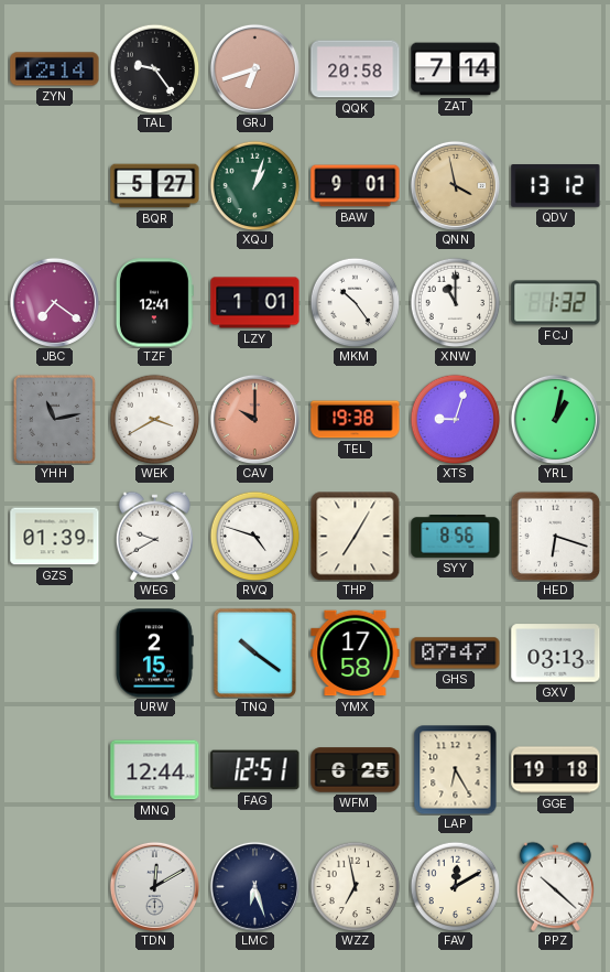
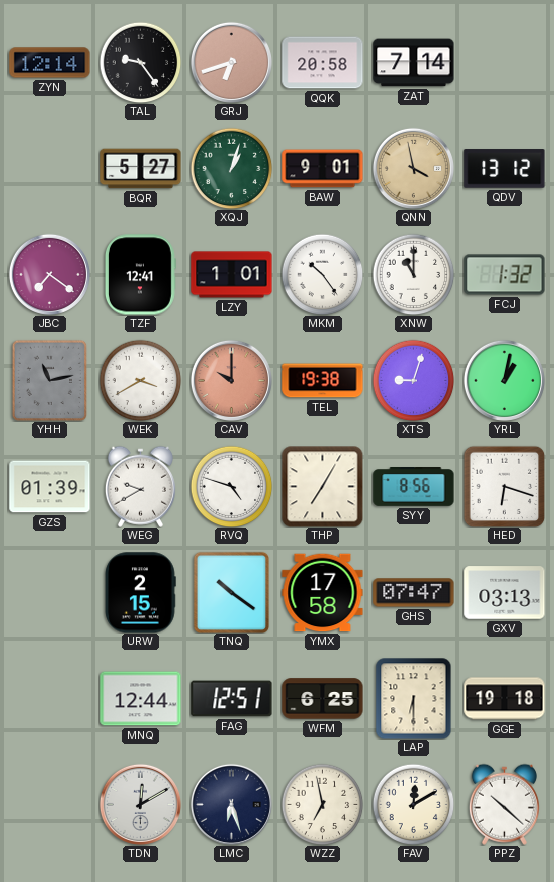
LAP: 6:25 -> 6:30
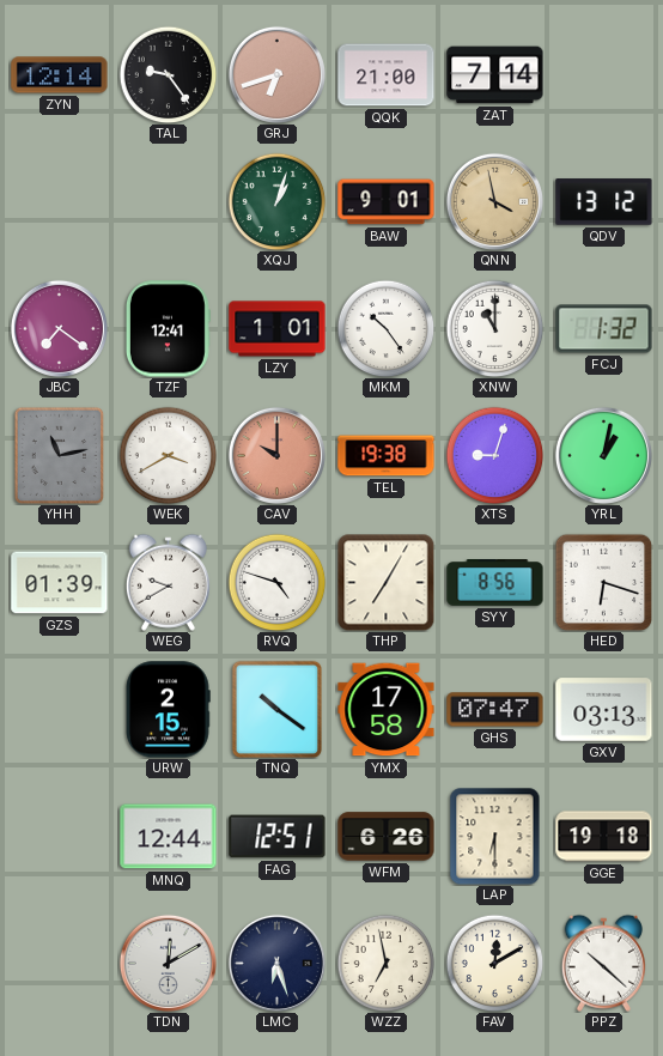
QQK: 20:58 -> 21:00
BQR: 5:27 -> none
WFM: 6:25 -> 6:26
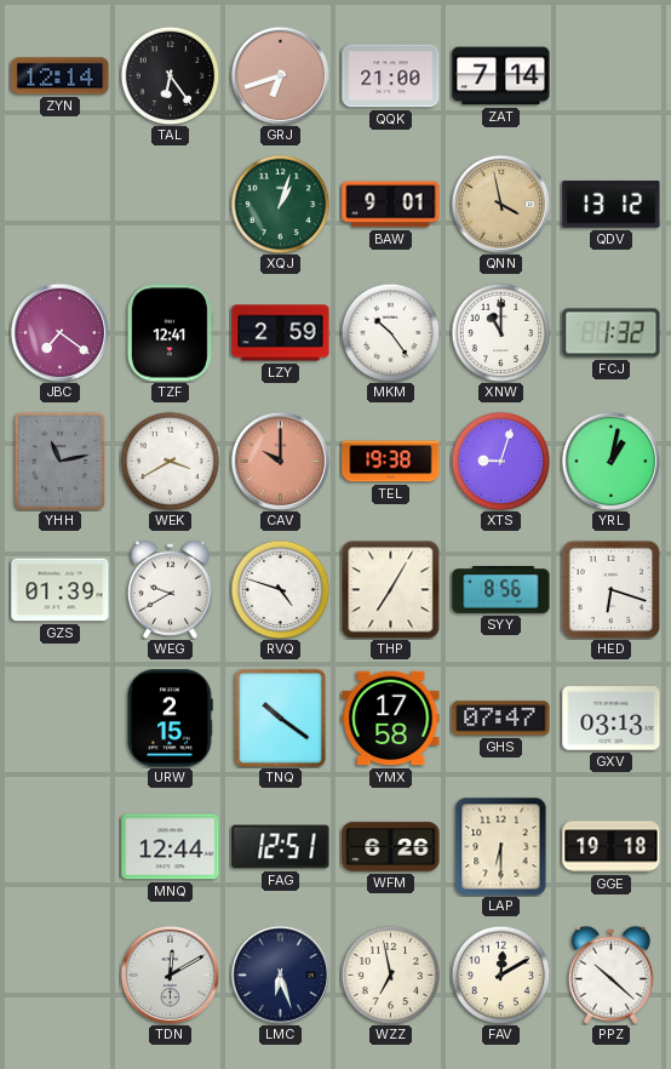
TAL: 9:24 -> 6:24
LZY: 1:01 -> 2:59
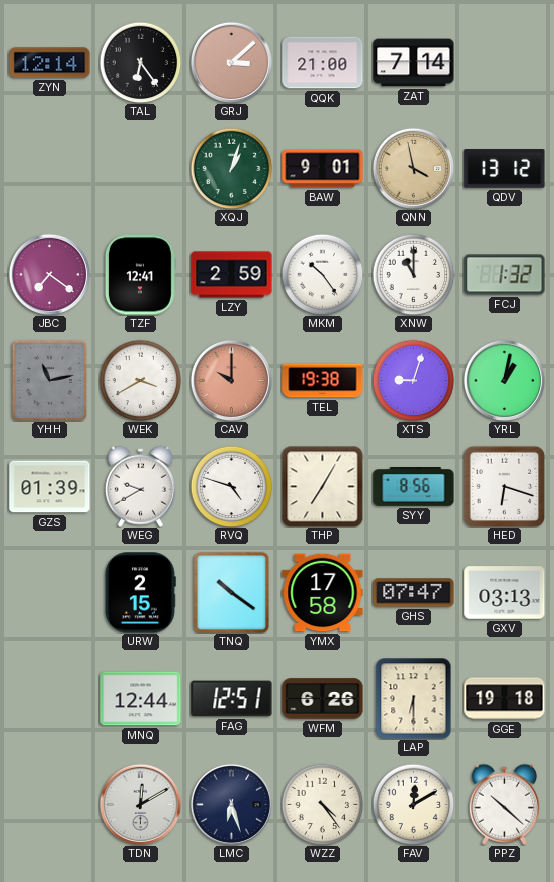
GRJ: 6:42 -> 3:08
WZZ: 6:58 -> 4:24
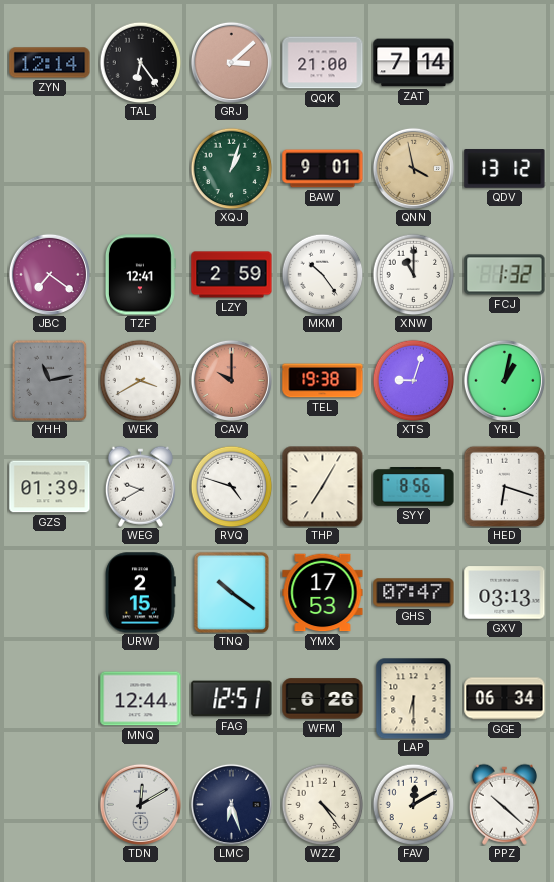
YMX: 17:58 -> 17:53
GGE: 19:18 -> 06:34
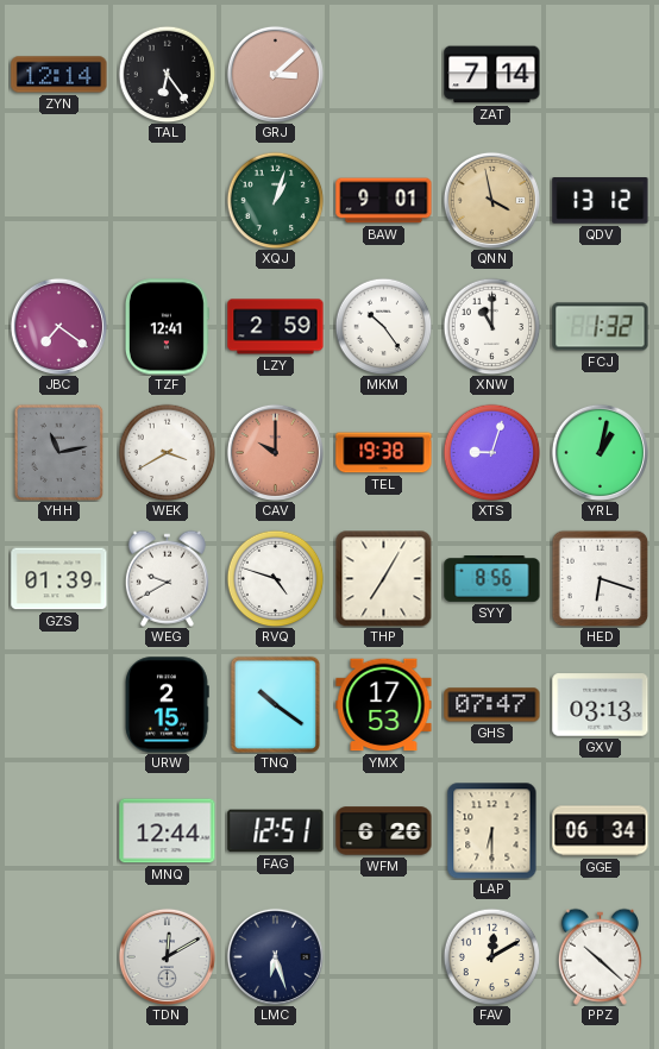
QQK: 21:00 -> none
WZZ: 4:24 -> none
